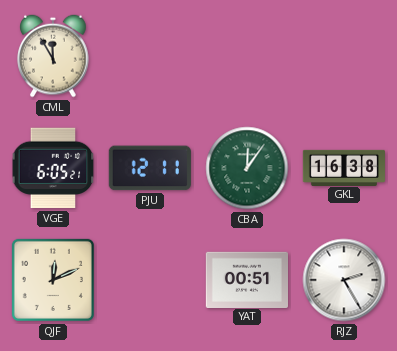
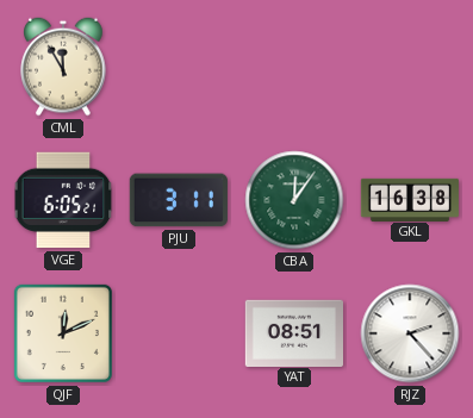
PJU: 12:11 -> 3:11
YAT: 00:51 -> 08:51
RJZ: 2:25 -> 2:23
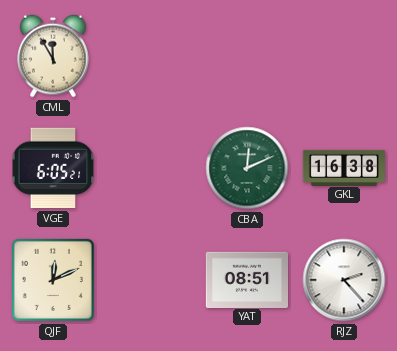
PJU: 3:11 -> none
CBA: 12:06 -> 12:11
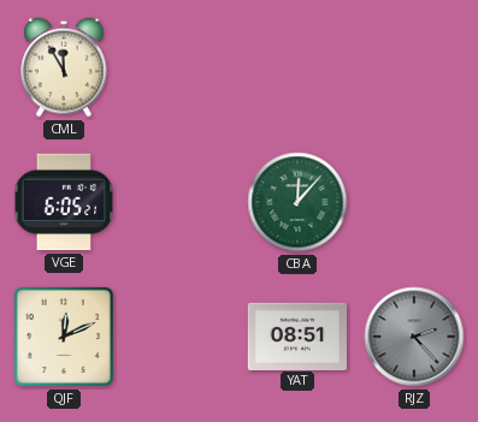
CBA: 12:11 -> 12:07
GKL: 16:38 -> none
RJZ dial: white -> grey
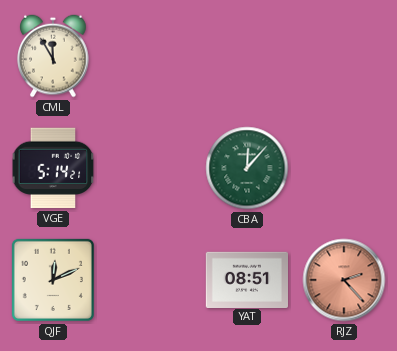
VGE: 6:05 -> 5:14
RJZ dial: grey -> salmon
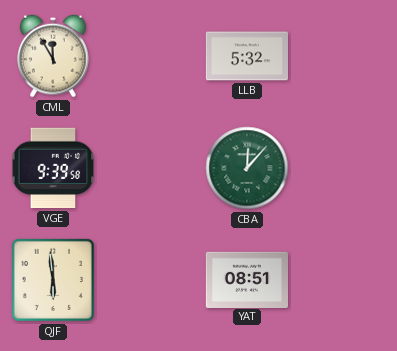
LLB: none -> 5:32
VGE: 5:14 -> 9:39
QJF: 12:11 -> 5:59
RJZ: 2:23 -> none
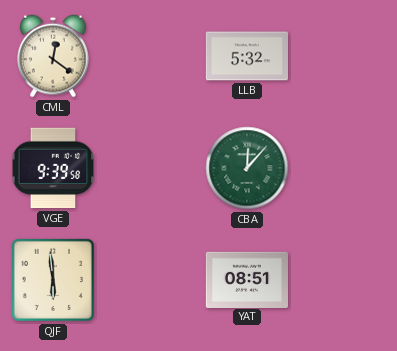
CML: 11:55 -> 12:21
